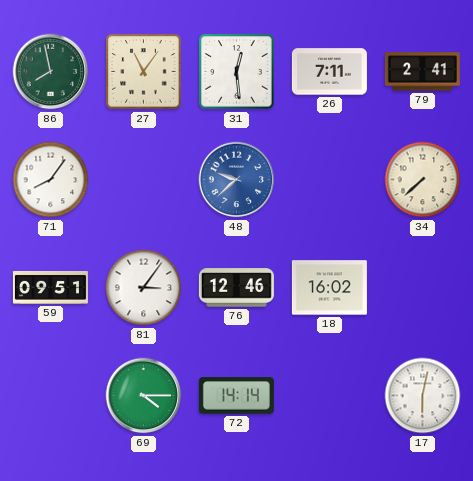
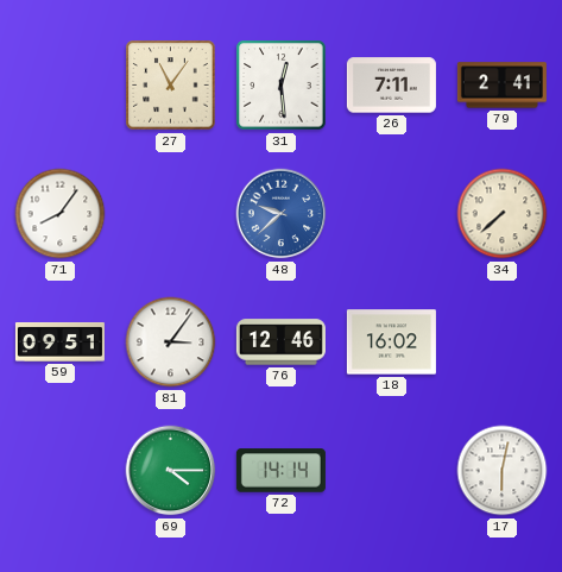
86: 7:58 -> none
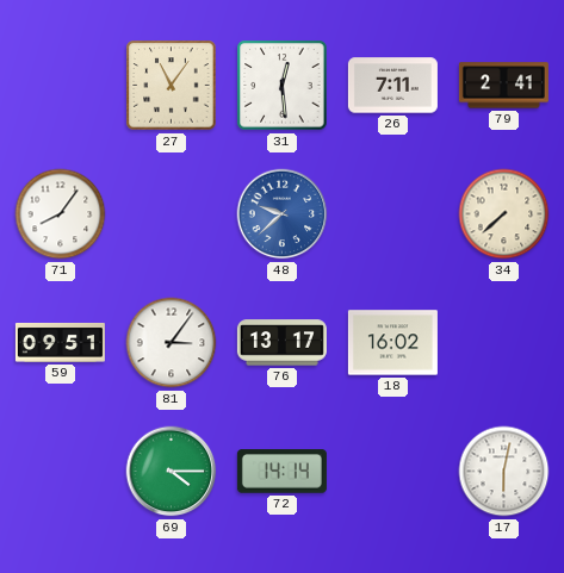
76: 12:46 -> 13:17
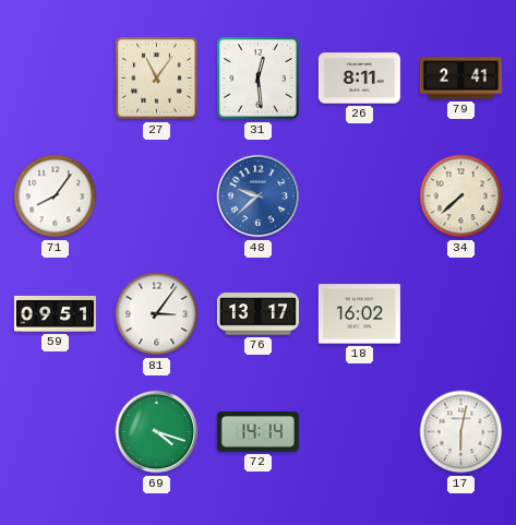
26: 7:11 -> 8:11
69: 4:15 -> 4:18
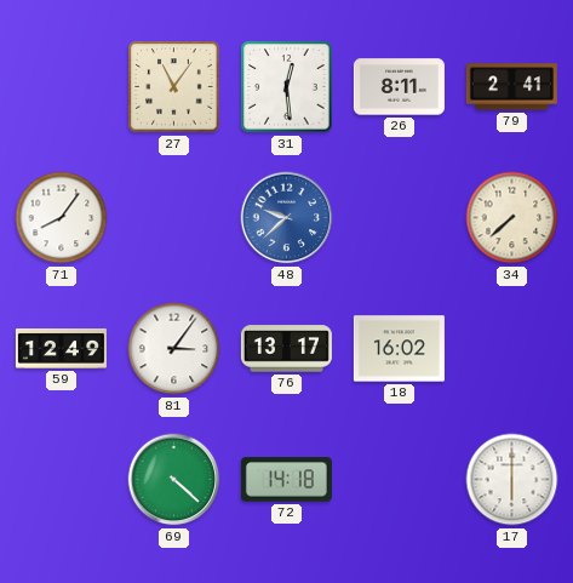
59: 09:51 -> 12:49
69: 4:18 -> 4:22
72: 14:14 -> 14:18
17: 6:02 -> 6:00
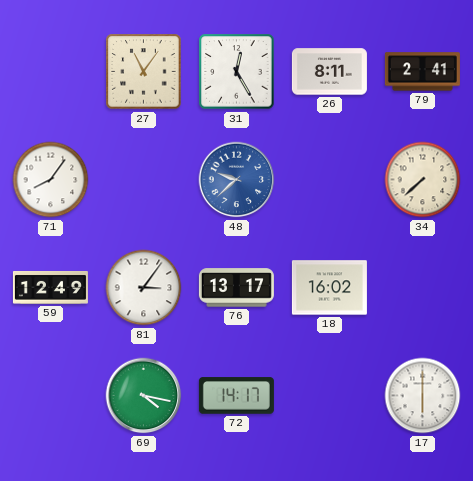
31: 12:29 -> 12:25
69: 4:22 -> 4:17
72: 14:18 -> 14:17
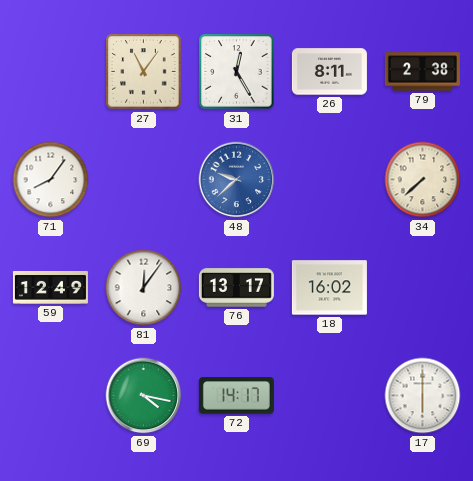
79: 2:41 -> 2:38
81: 3:06 -> 12:06
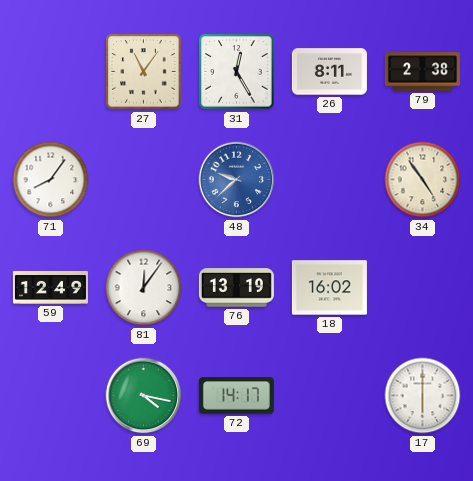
34: 7:38 -> 4:54
76: 13:17 -> 13:19
